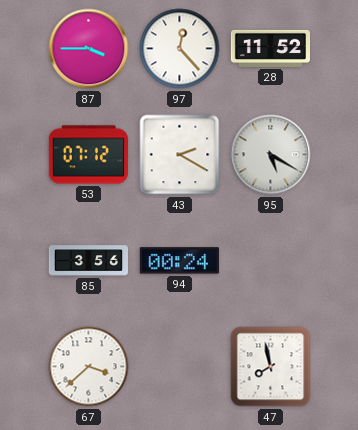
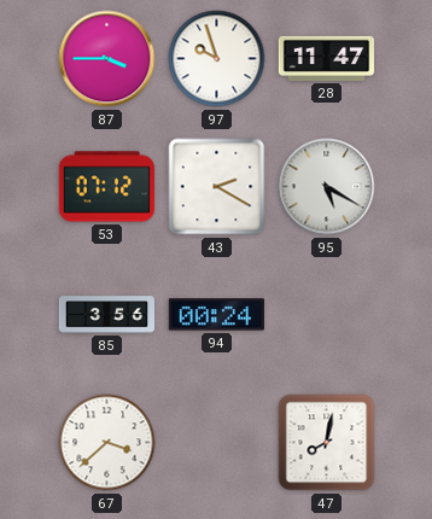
97: 12:23 -> 9:57
28: 11:52 -> 11:47
47: 7:58 -> 8:02
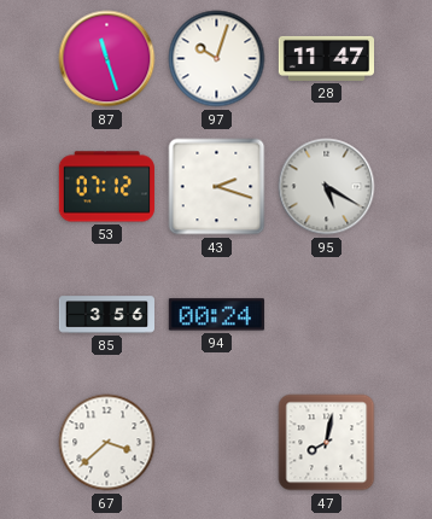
87: 3:45 -> 11:27
97: 9:57 -> 10:03
43: 2:20 -> 2:18
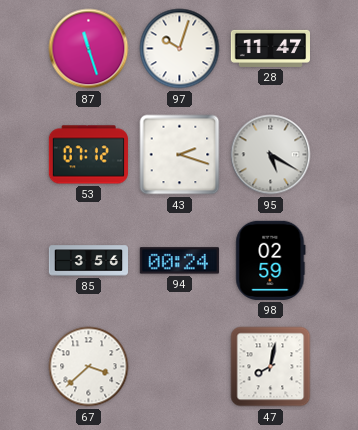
98: none -> 02:59
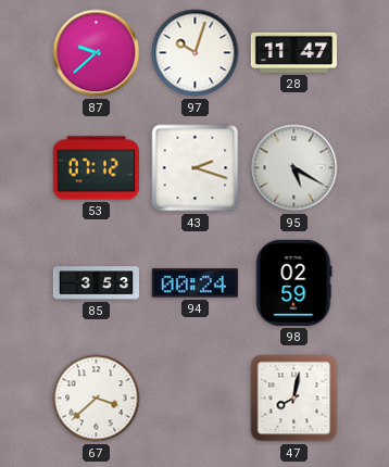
87: 11:27 -> 9:38
85: 3:56 -> 3:53
